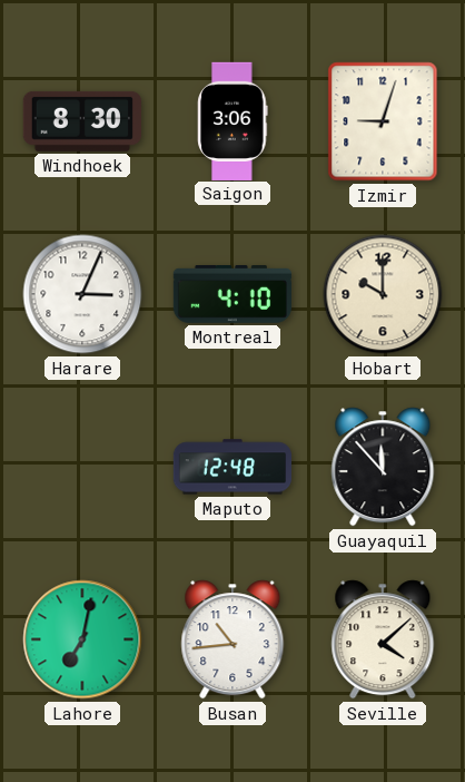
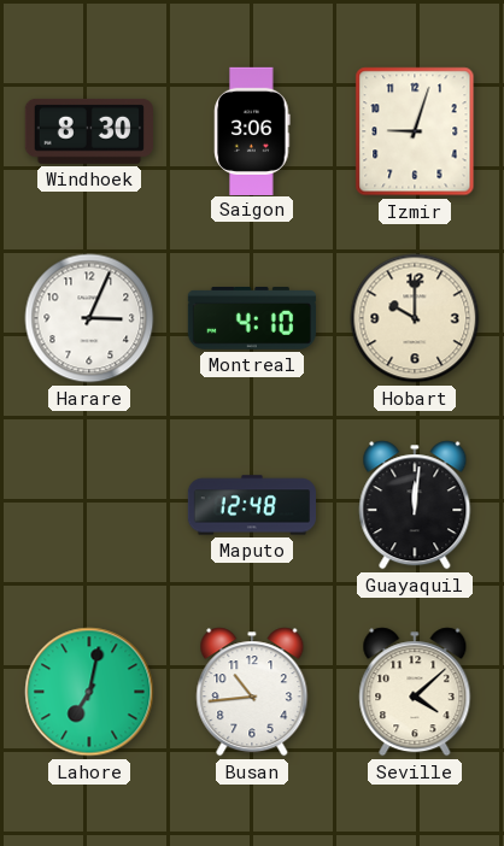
Guayaquil: 11:53 -> 12:01
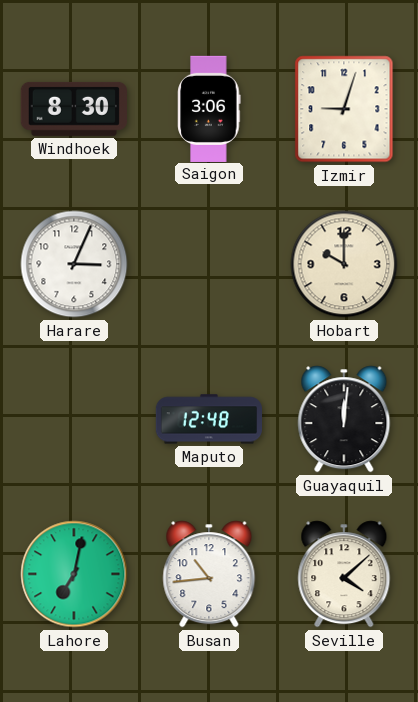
Montreal: 4:10 -> none
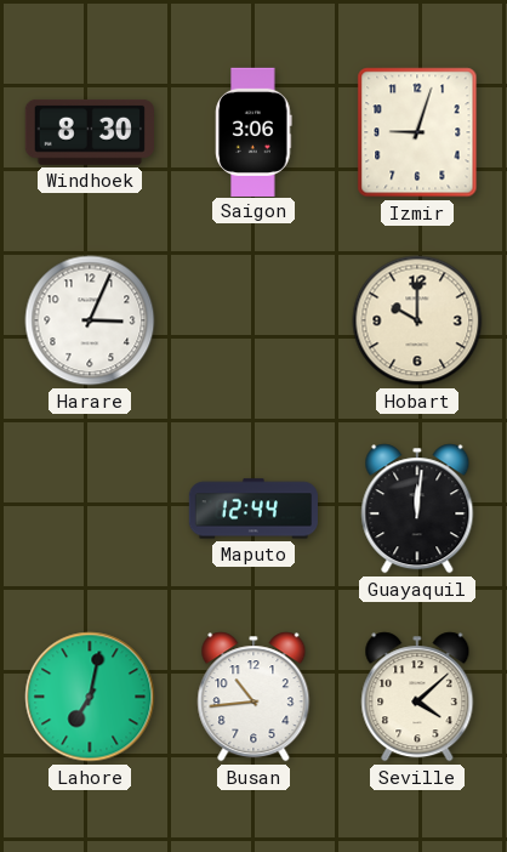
Maputo: 12:48 -> 12:44
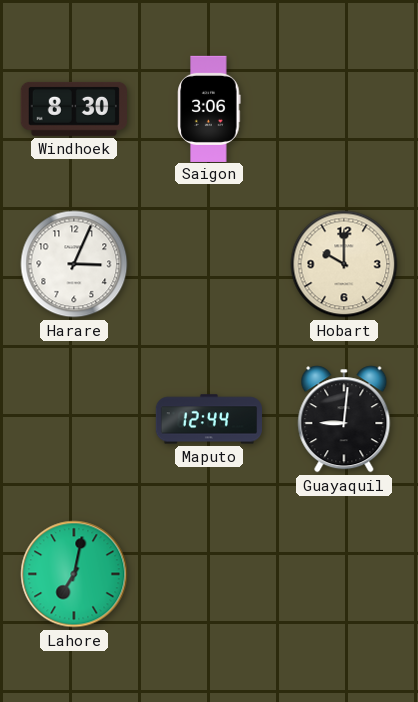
Izmir: 9:03 -> none
Guayaquil: 12:01 -> 9:01
Busan: 10:44 -> none
Seville: 4:08 -> none
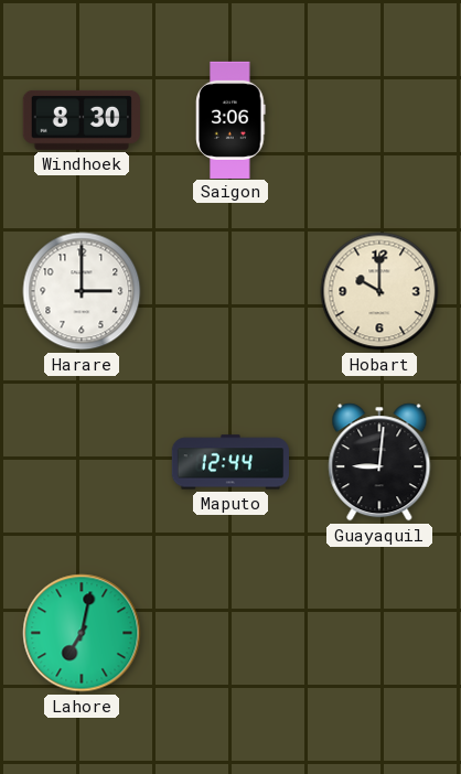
Harare: 3:04 -> 3:00
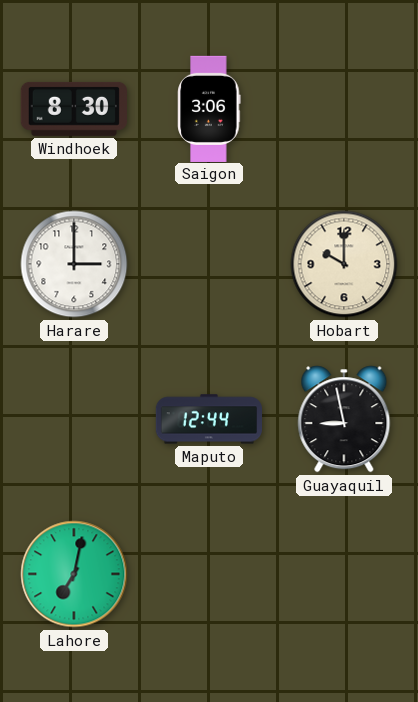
Guayaquil: 9:01 -> 8:58
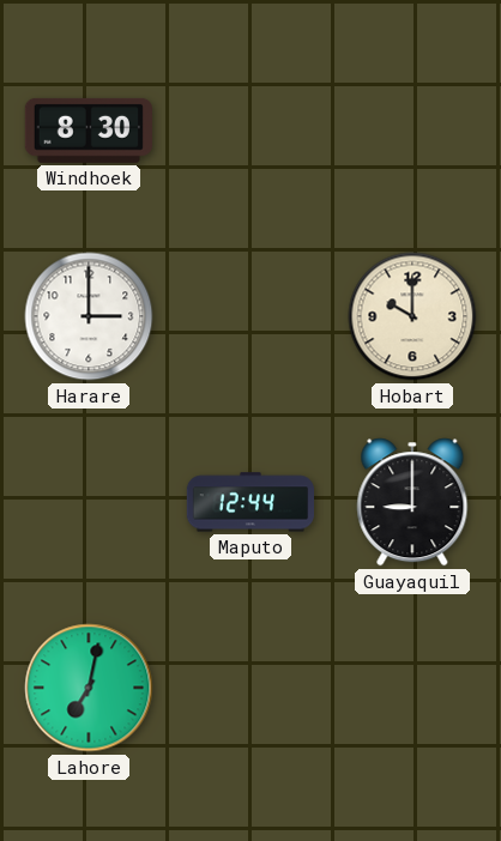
Saigon: 3:06 -> none
Guayaquil: 8:58 -> 9:00
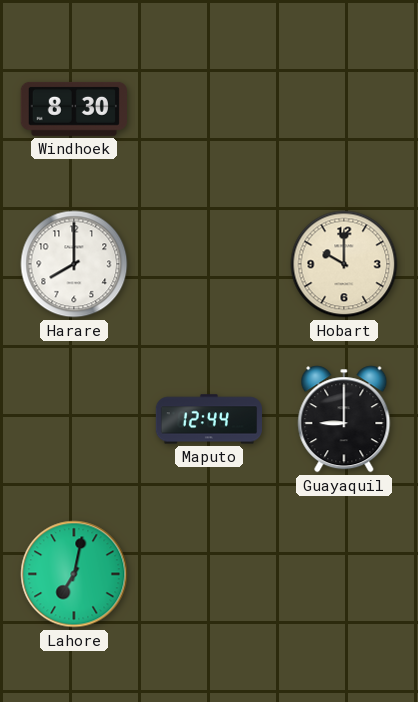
Harare: 3:00 -> 8:00
